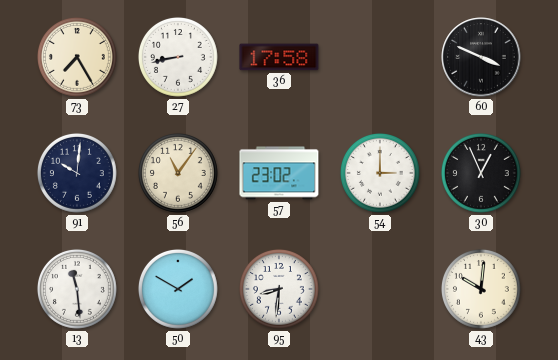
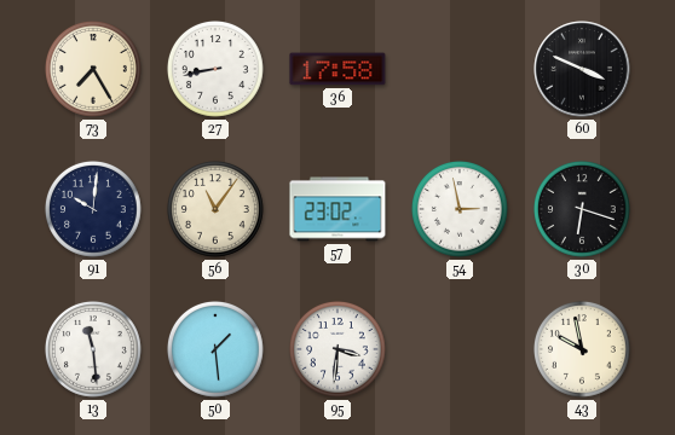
54: 3:00 -> 2:58
30: 12:56 -> 6:18
50: 1:50 -> 1:29
95: 8:31 -> 3:31
43: 10:01 -> 9:58
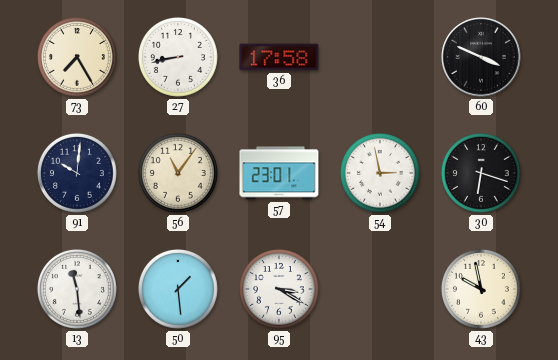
57: 23:02 -> 23:01
95: 3:31 -> 3:20
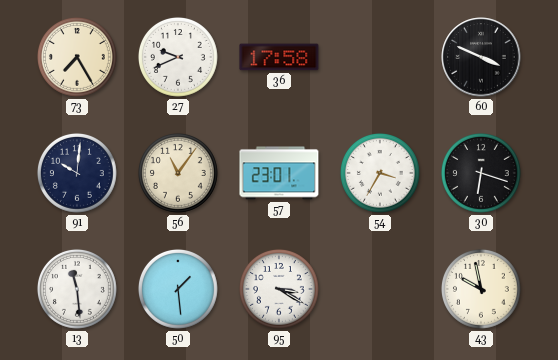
27: 8:43 -> 9:41
54: 2:58 -> 3:35
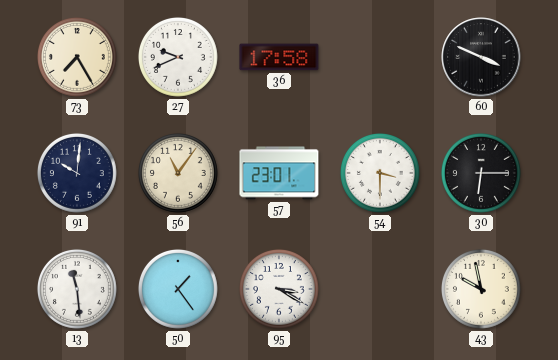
54: 3:35 -> 3:30
30: 6:18 -> 6:15
50: 1:29 -> 1:24
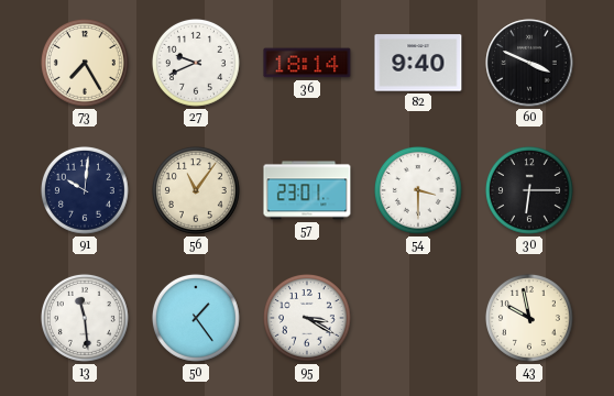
36: 17:58 -> 18:14
82: none -> 9:40
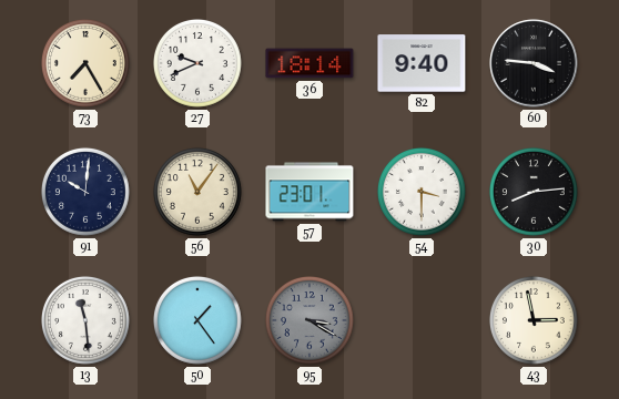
60: 3:49 -> 3:46
30: 6:15 -> 8:14
95 dial: white -> grey
43: 9:58 -> 2:58
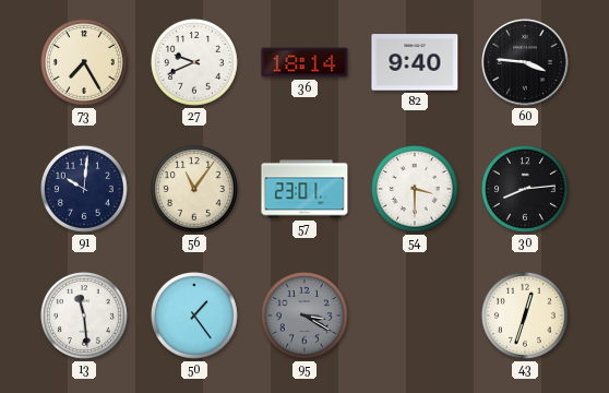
43: 2:58 -> 12:33
